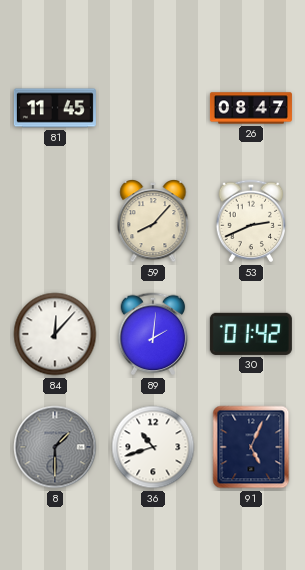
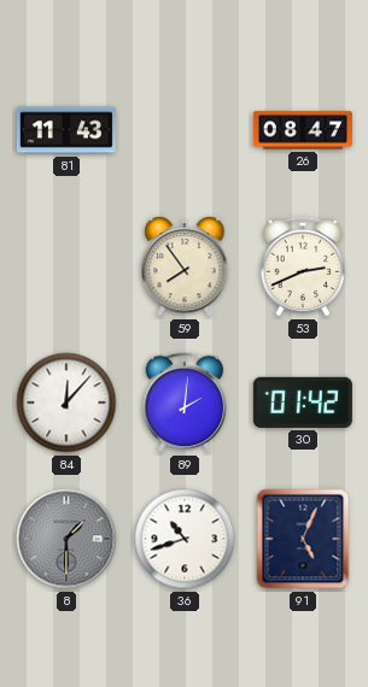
81: 11:45 -> 11:43
59: 8:07 -> 7:54
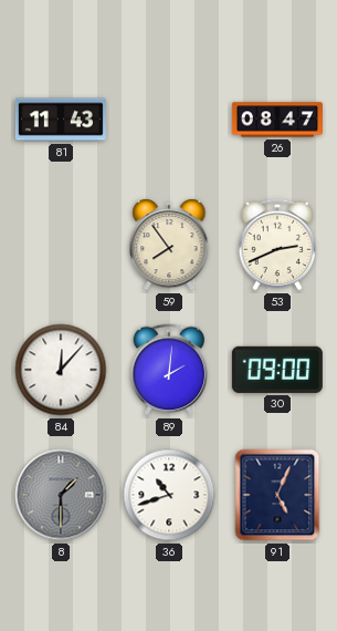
30: 01:42 -> 09:00
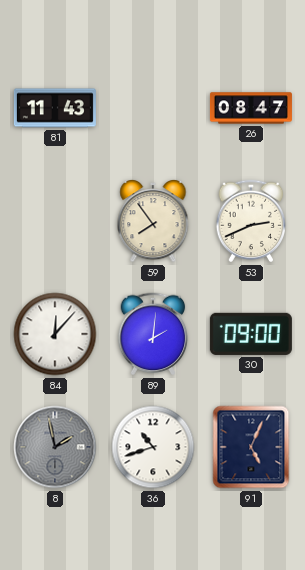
8: 1:30 -> 1:58
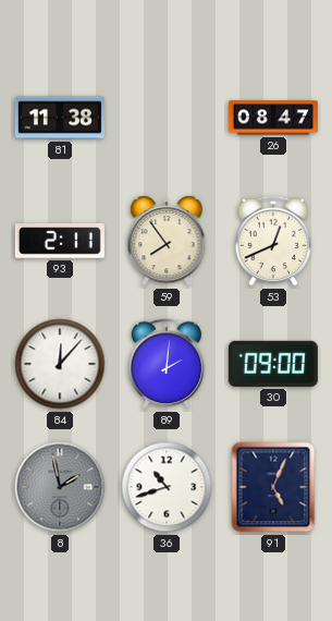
81: 11:43 -> 11:38
93: none -> 2:11
53: 2:41 -> 12:41
